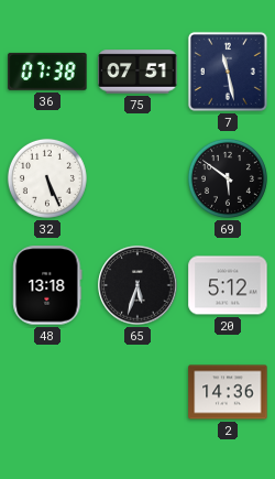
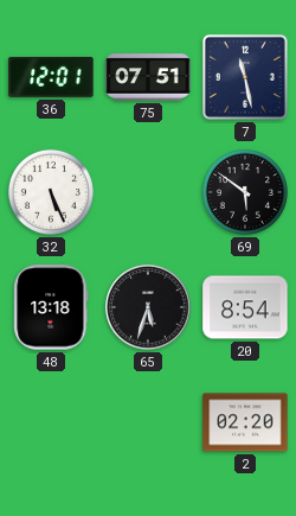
36: 07:38 -> 12:01
20: 5:12 -> 8:54
2: 14:36 -> 02:20
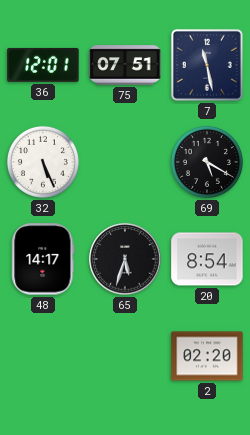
69: 5:51 -> 5:20
48: 13:18 -> 14:17
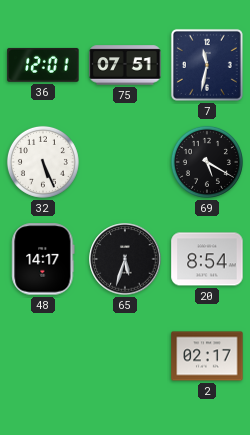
7: 11:28 -> 11:32
2: 02:20 -> 02:17
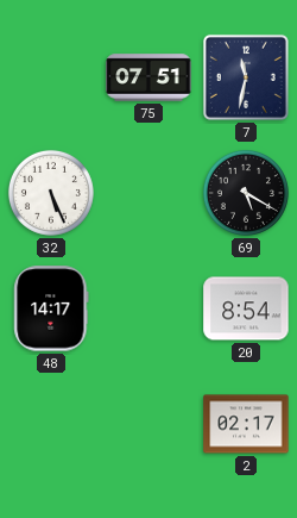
36: 12:01 -> none
65: 5:33 -> none
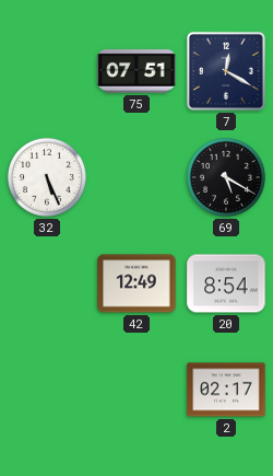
7: 11:32 -> 12:20
48: 14:17 -> none
42: none -> 12:49
